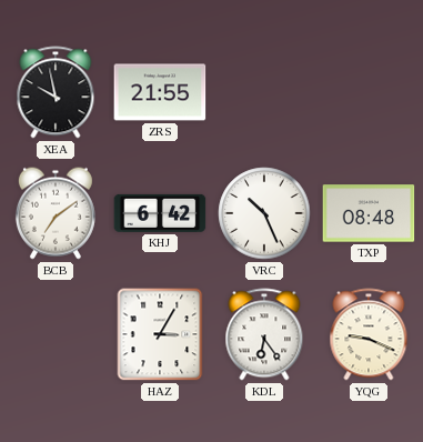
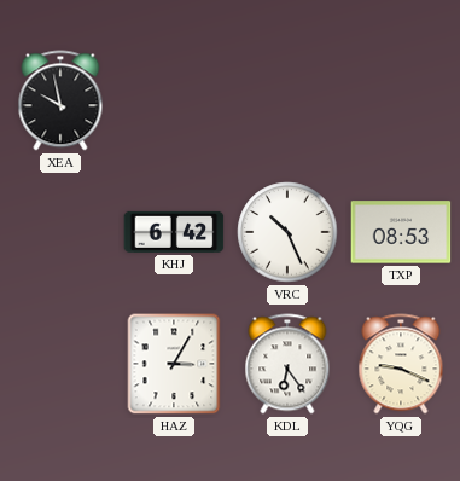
ZRS: 21:55 -> none
BCB: 7:09 -> none
TXP: 08:48 -> 08:53
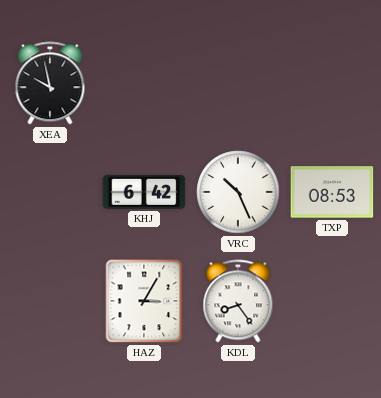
KDL: 6:24 -> 8:24
YQG: 9:19 -> none
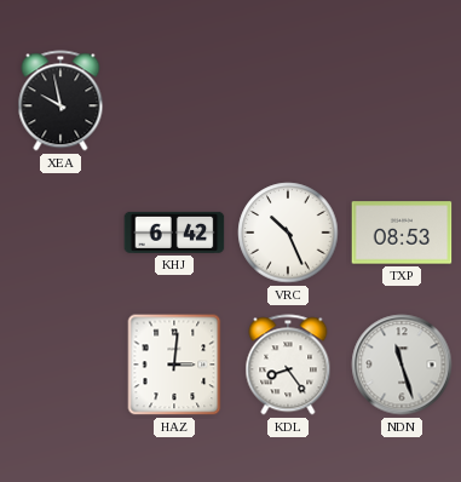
HAZ: 3:05 -> 3:01
NDN: none -> 11:27
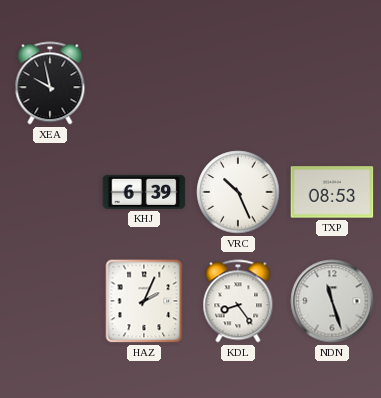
KHJ: 6:42 -> 6:39
HAZ: 3:01 -> 2:04
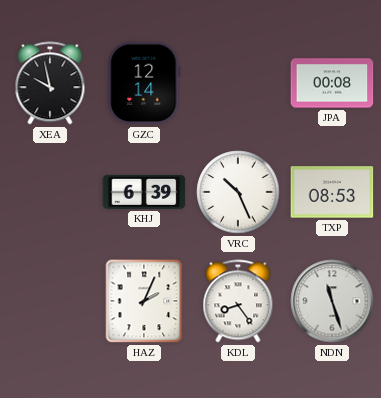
GZC: none -> 12:14
JPA: none -> 00:08
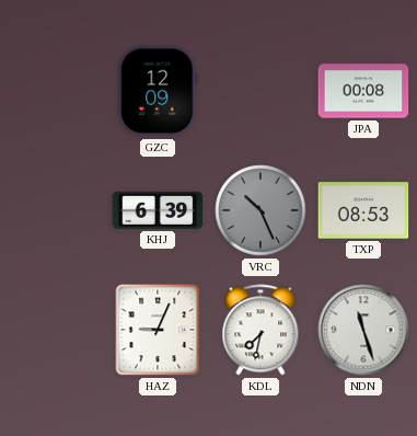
XEA: 9:58 -> none
GZC: 12:14 -> 12:09
VRC dial: white -> grey
HAZ: 2:04 -> 9:04
KDL: 8:24 -> 7:32
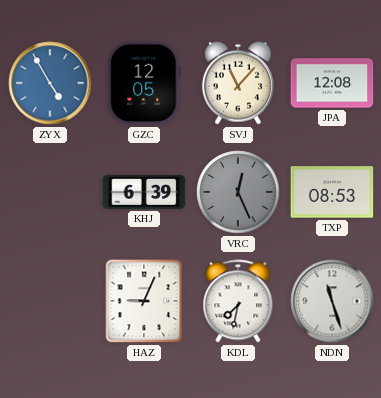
ZYX: none -> 4:55
GZC: 12:09 -> 12:05
SVJ: none -> 11:07
JPA: 00:08 -> 12:08
VRC: 10:26 -> 12:26
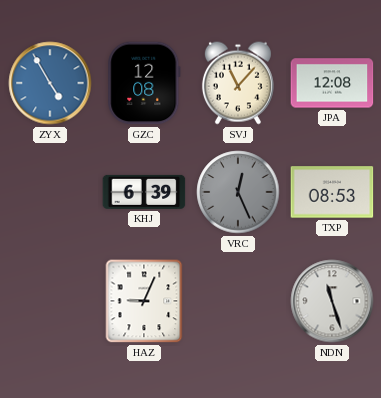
GZC: 12:05 -> 12:08
KDL: 7:32 -> none
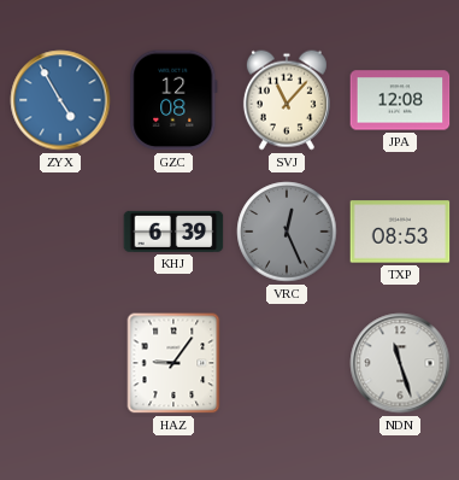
HAZ: 9:04 -> 9:06
